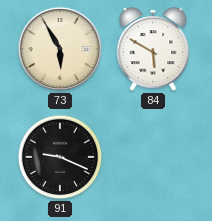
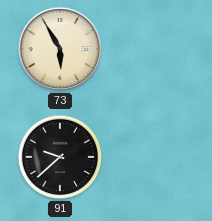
84: 5:50 -> none
91: 9:19 -> 9:38
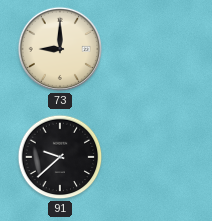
73: 5:55 -> 9:00
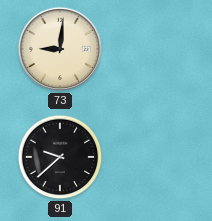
73: 9:00 -> 9:01
